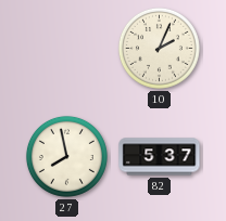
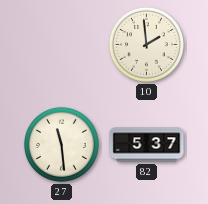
10: 2:04 -> 1:59
27: 7:58 -> 11:29
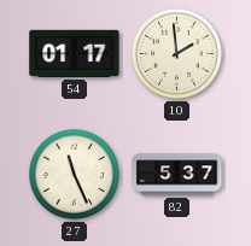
54: none -> 01:17
27: 11:29 -> 11:26
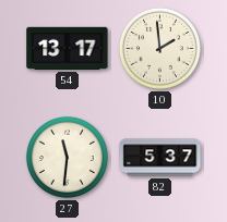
54: 01:17 -> 13:17
27: 11:26 -> 11:31
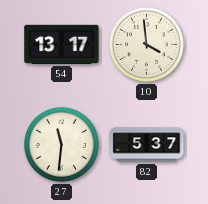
10: 1:59 -> 3:59
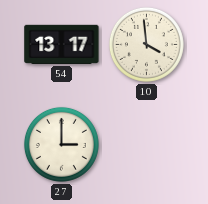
27: 11:31 -> 3:00
82: 5:37 -> none
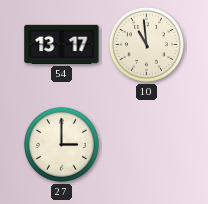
10: 3:59 -> 10:59
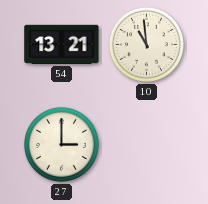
54: 13:17 -> 13:21
